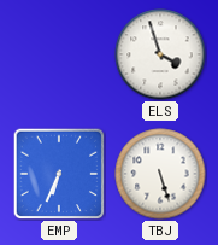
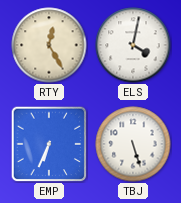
RTY: none -> 12:25
ELS: 3:57 -> 4:02
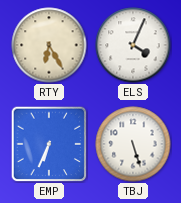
RTY: 12:25 -> 6:25
ELS: 4:02 -> 4:04
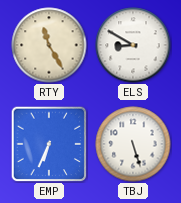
RTY: 6:25 -> 11:25
ELS: 4:04 -> 8:50
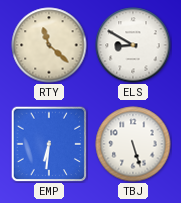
RTY: 11:25 -> 11:22
EMP: 6:34 -> 6:31
